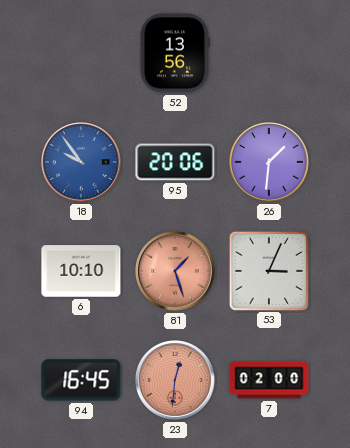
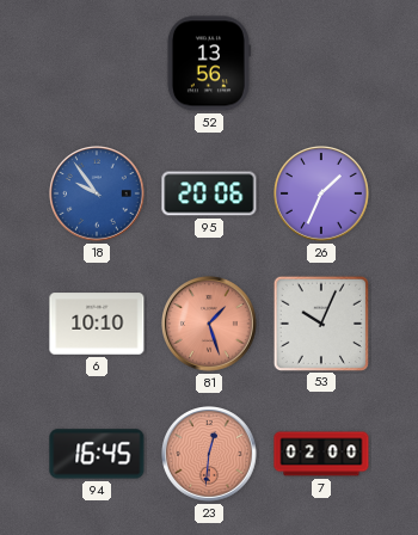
26: 1:31 -> 1:34
53: 3:04 -> 10:04
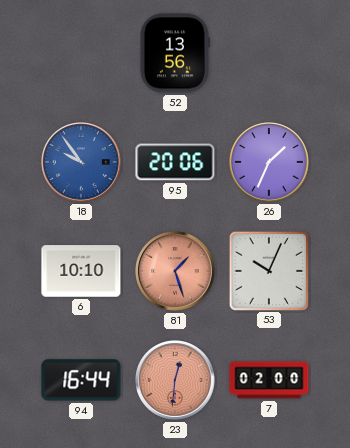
94: 16:45 -> 16:44
